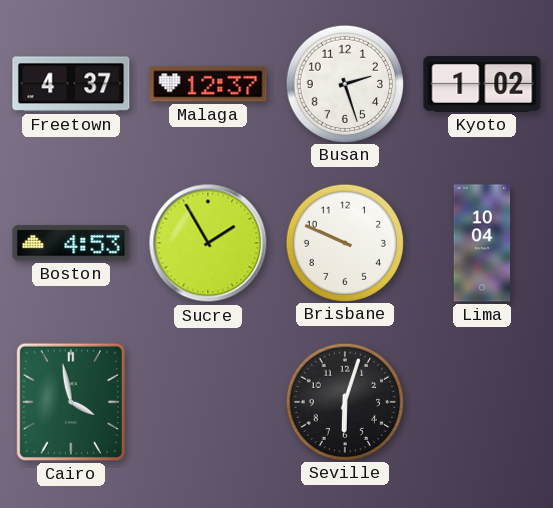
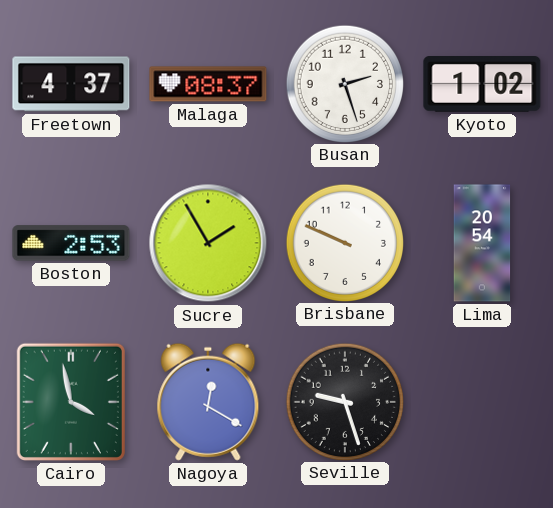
Malaga: 12:37 -> 08:37
Boston: 4:53 -> 2:53
Lima: 10:04 -> 20:54
Nagoya: none -> 12:20
Seville: 6:03 -> 9:27
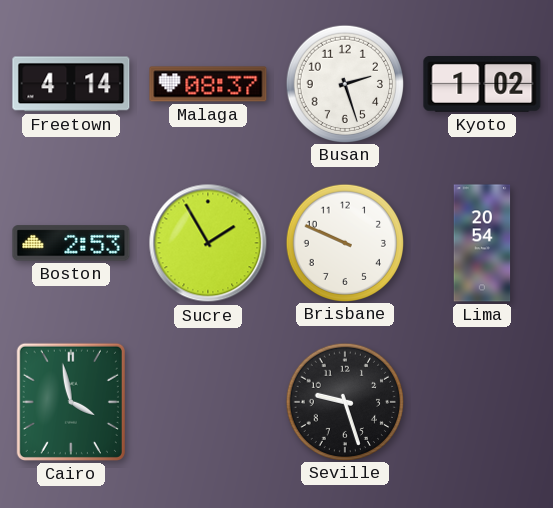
Freetown: 4:37 -> 4:14
Nagoya: 12:20 -> none
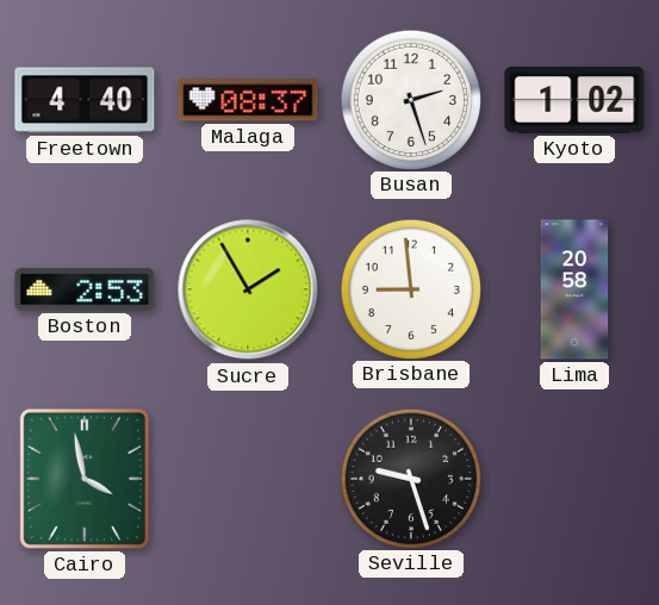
Freetown: 4:14 -> 4:40
Brisbane: 9:49 -> 8:59
Lima: 20:54 -> 20:58
